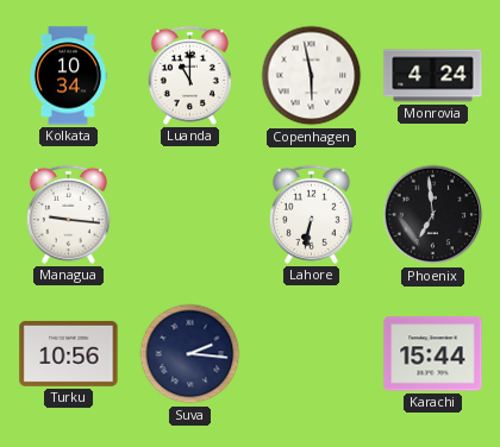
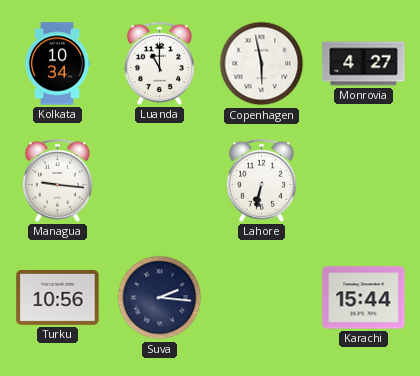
Monrovia: 4:24 -> 4:27
Phoenix: 6:59 -> none
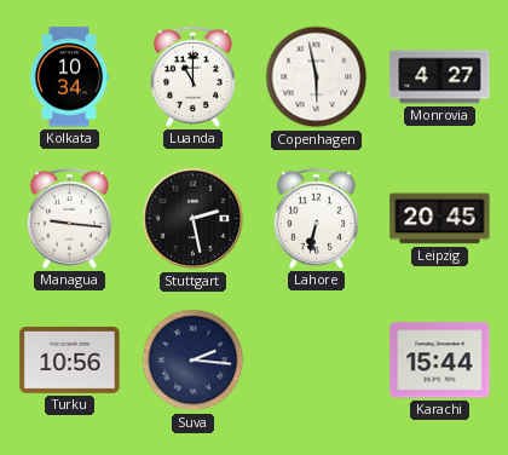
Stuttgart: none -> 2:28
Leipzig: none -> 20:45
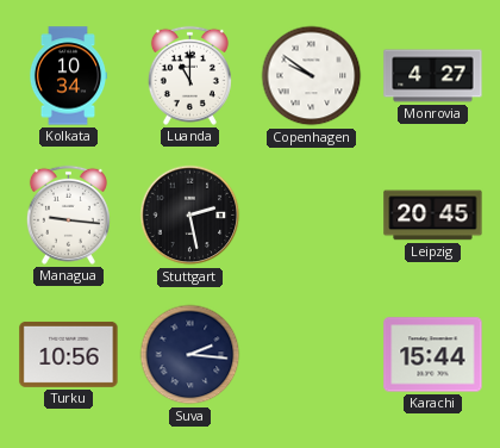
Copenhagen: 5:58 -> 9:51
Lahore: 6:32 -> none
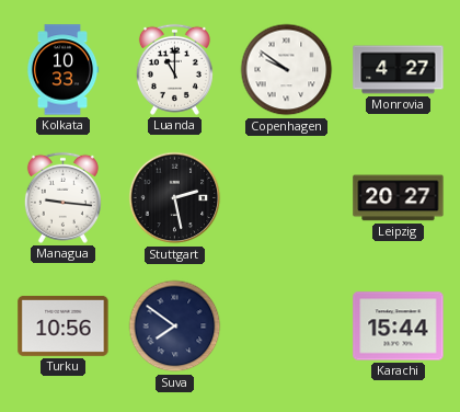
Kolkata: 10:34 -> 10:33
Leipzig: 20:45 -> 20:27
Suva: 2:16 -> 7:51
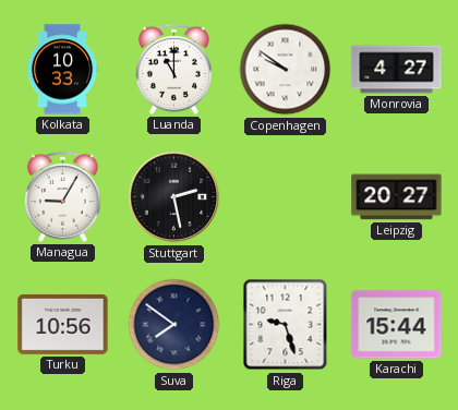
Managua: 9:16 -> 9:05
Riga: none -> 9:27
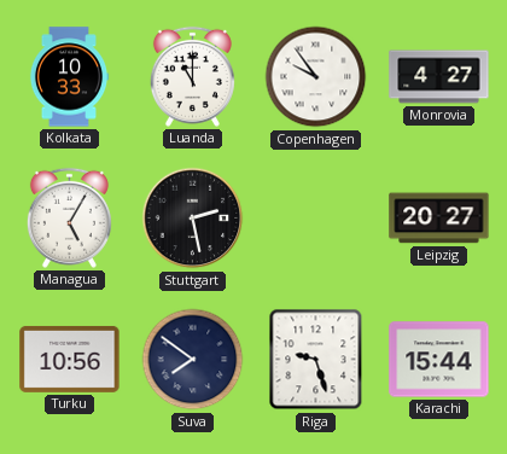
Copenhagen: 9:51 -> 9:54
Managua: 9:05 -> 5:05
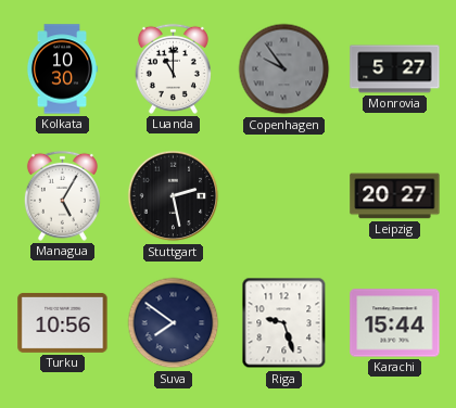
Kolkata: 10:33 -> 10:30
Copenhagen dial: white -> grey
Monrovia: 4:27 -> 5:27
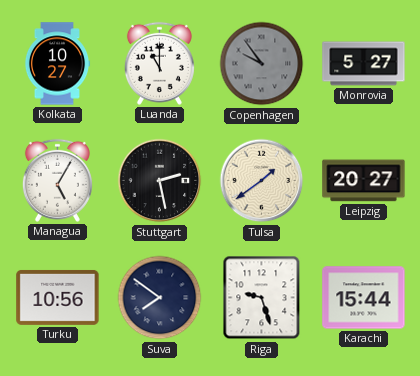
Kolkata: 10:30 -> 10:27
Tulsa: none -> 1:39
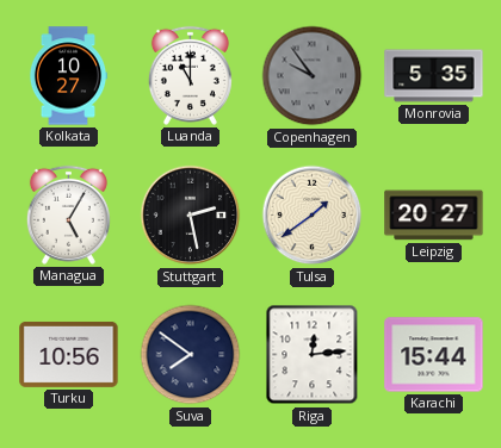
Monrovia: 5:27 -> 5:35
Riga: 9:27 -> 12:14
